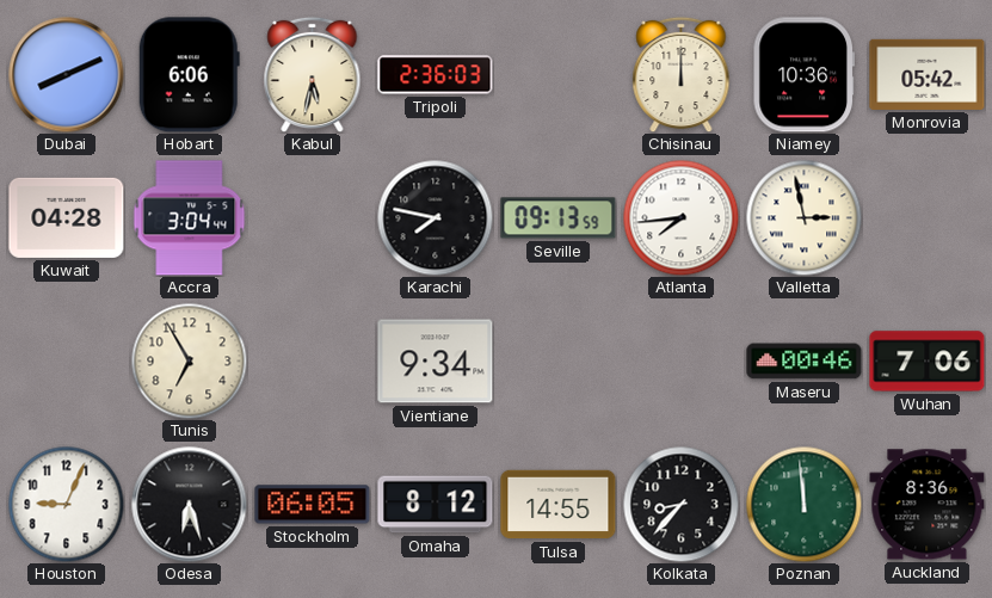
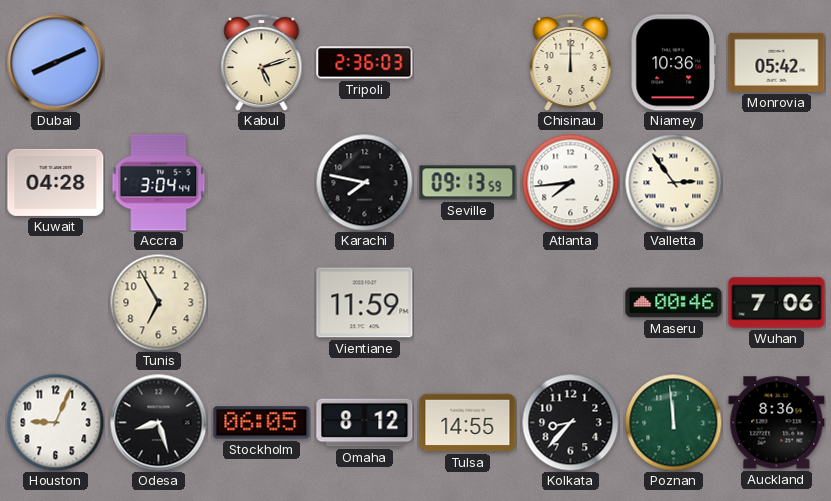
Hobart: 6:06 -> none
Kabul: 5:32 -> 5:12
Valletta: 2:58 -> 2:54
Vientiane: 9:34 -> 11:59
Odesa: 6:27 -> 8:27
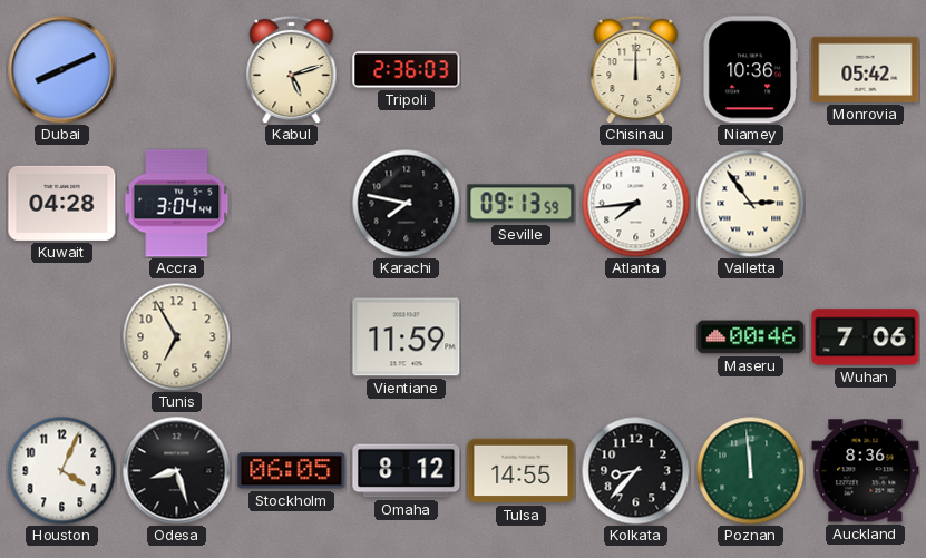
Houston: 9:04 -> 4:04
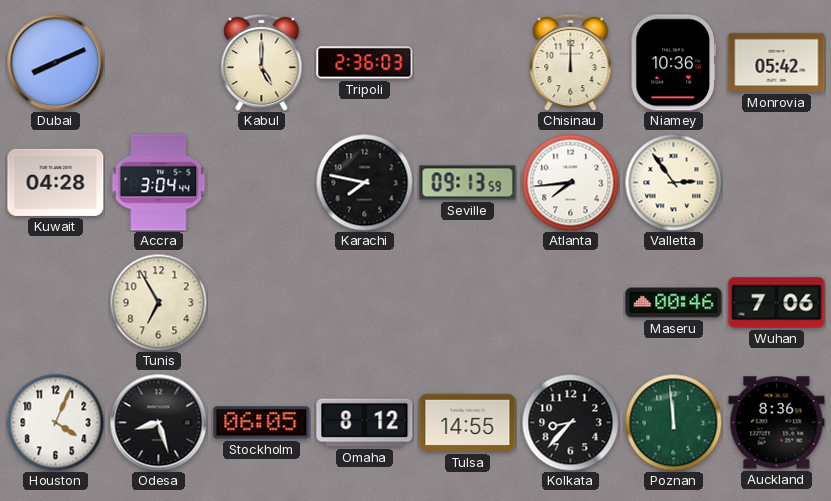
Kabul: 5:12 -> 5:00
Vientiane: 11:59 -> none
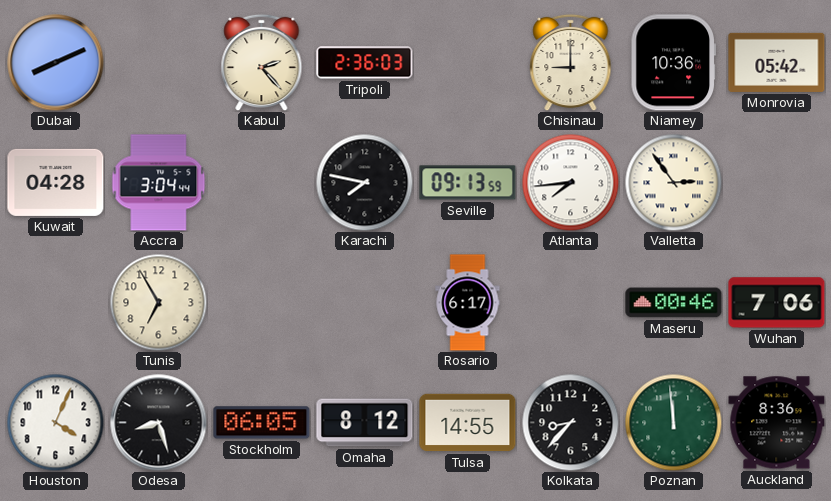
Kabul: 5:00 -> 2:23
Chisinau: 12:00 -> 9:00
Rosario: none -> 6:17
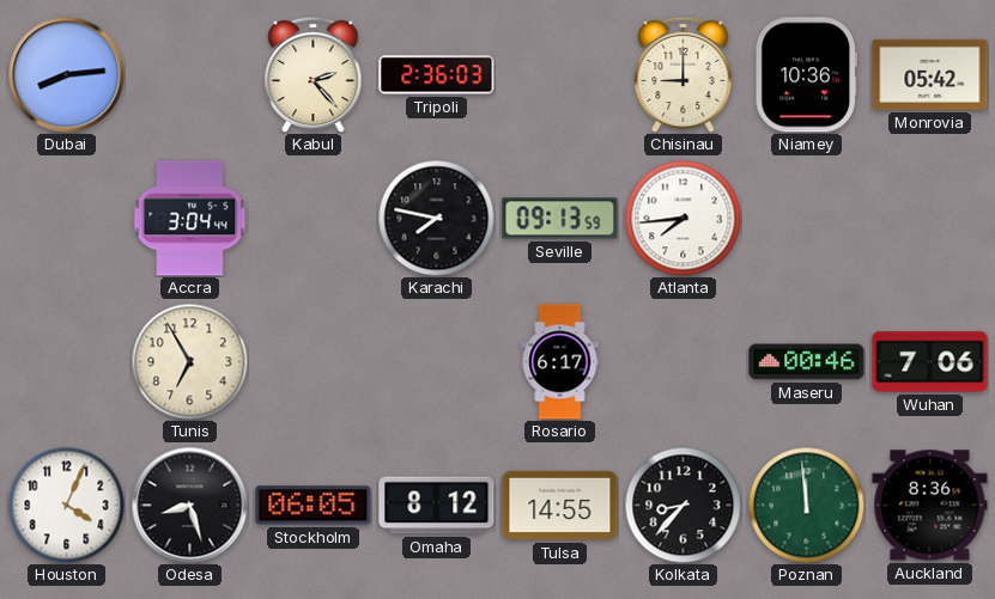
Dubai: 8:11 -> 8:14
Kuwait: 04:28 -> none
Valletta: 2:54 -> none
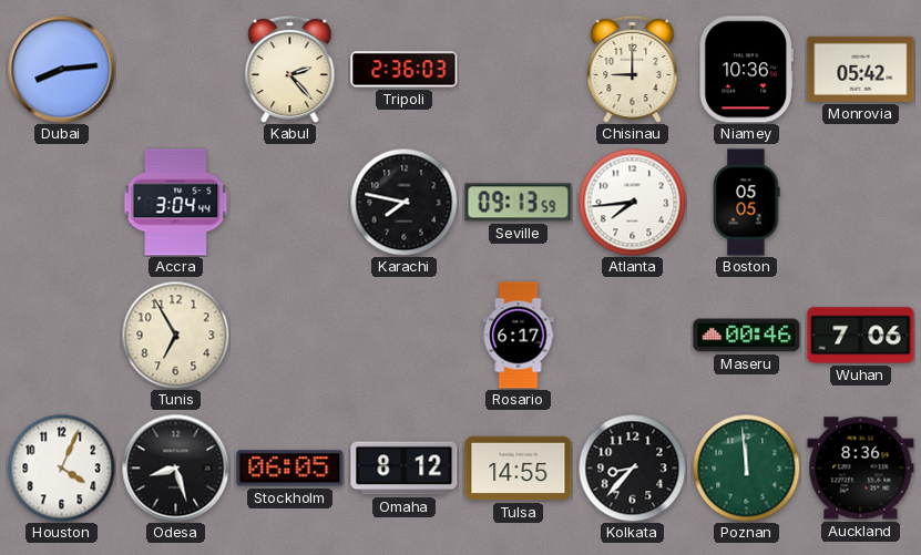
Boston: none -> 05:05
